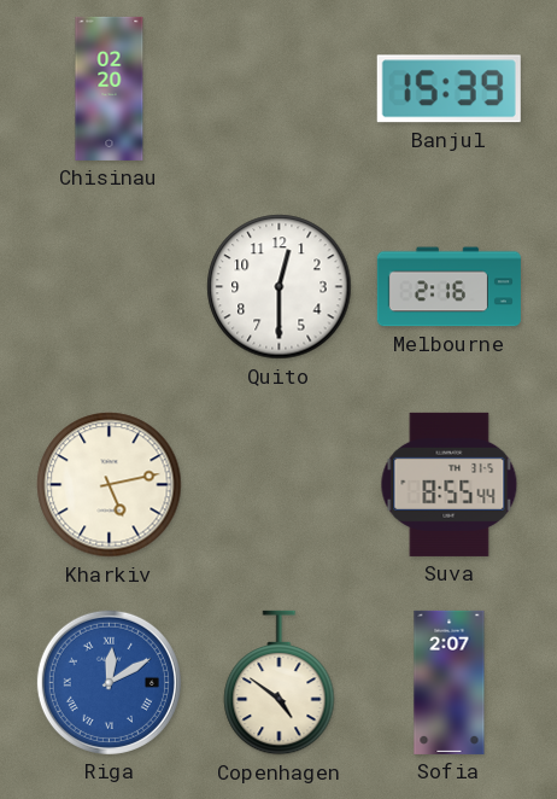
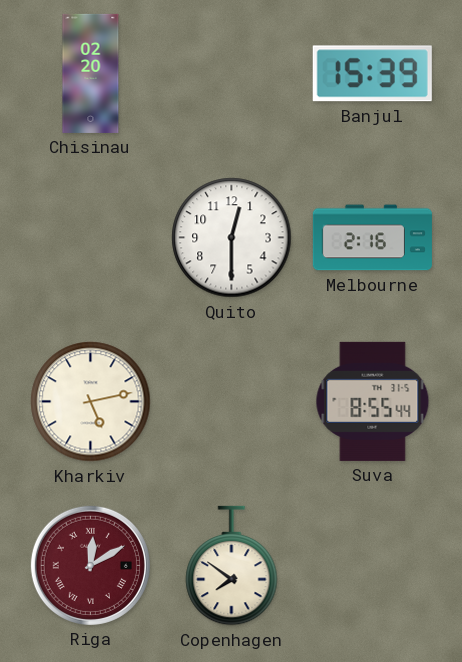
Riga dial: blue -> burgundy
Copenhagen: 4:51 -> 7:51
Sofia: 2:07 -> none
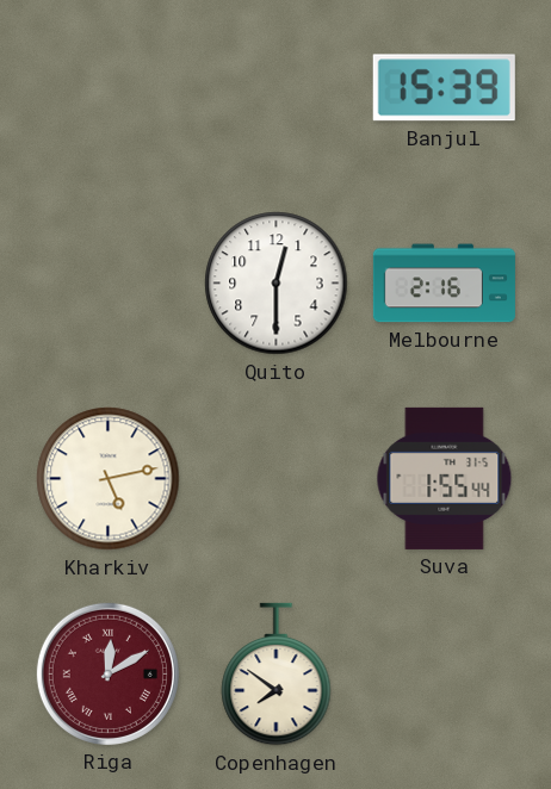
Chisinau: 02:20 -> none
Suva: 8:55 -> 1:55
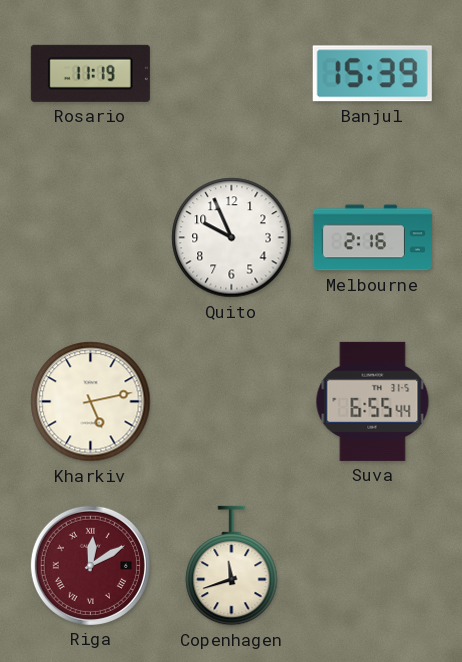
Rosario: none -> 11:19
Quito: 12:30 -> 9:56
Suva: 1:55 -> 6:55
Copenhagen: 7:51 -> 11:42
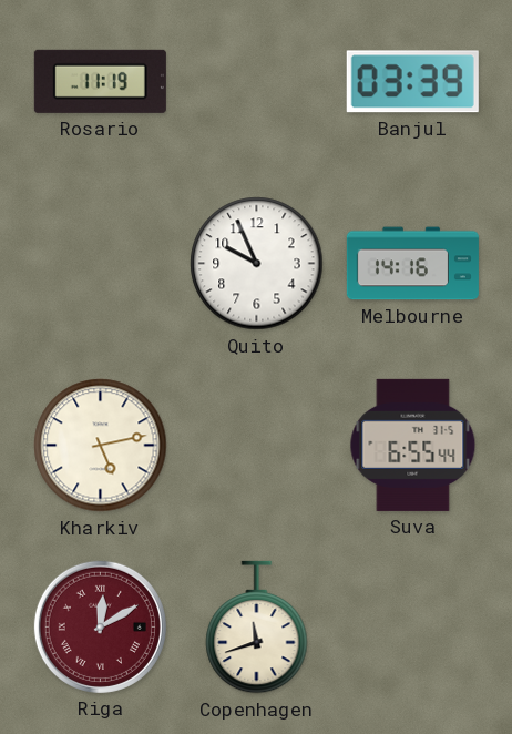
Banjul: 15:39 -> 03:39
Melbourne: 2:16 -> 14:16
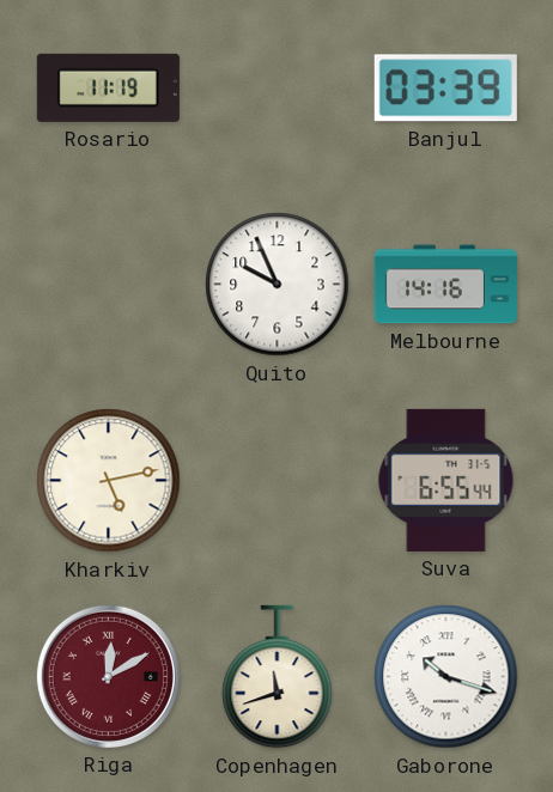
Gaborone: none -> 10:18
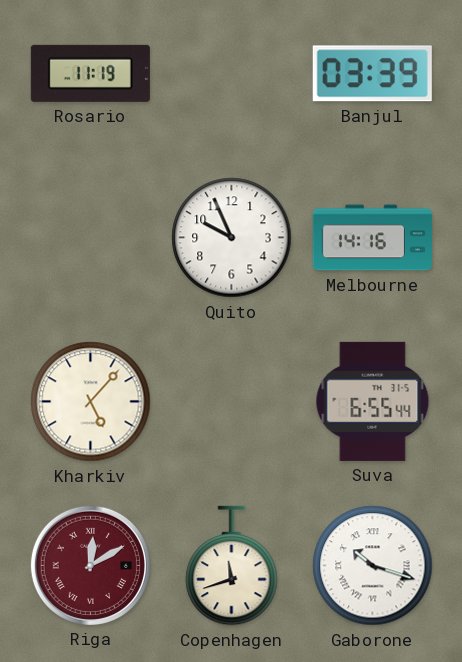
Kharkiv: 5:13 -> 5:07
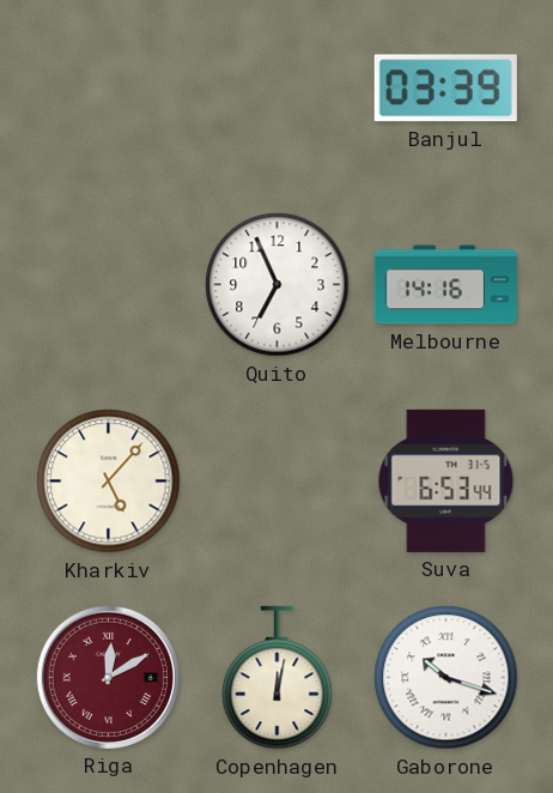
Rosario: 11:19 -> none
Quito: 9:56 -> 6:56
Suva: 6:55 -> 6:53
Copenhagen: 11:42 -> 12:02
